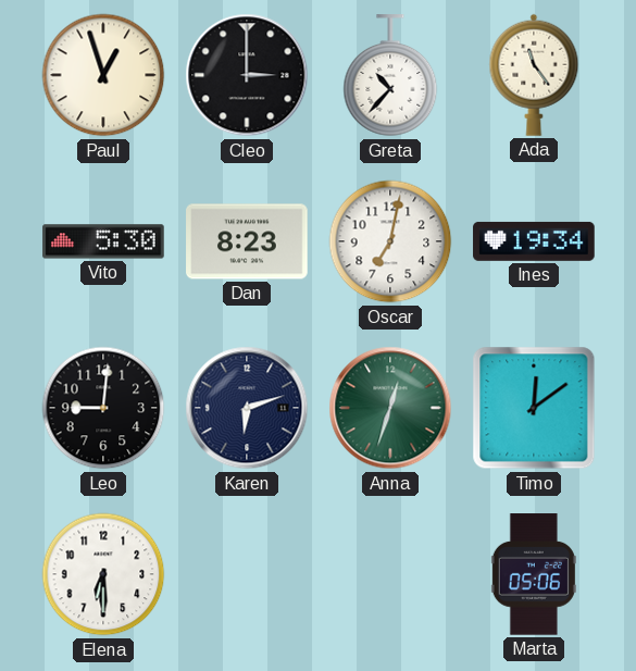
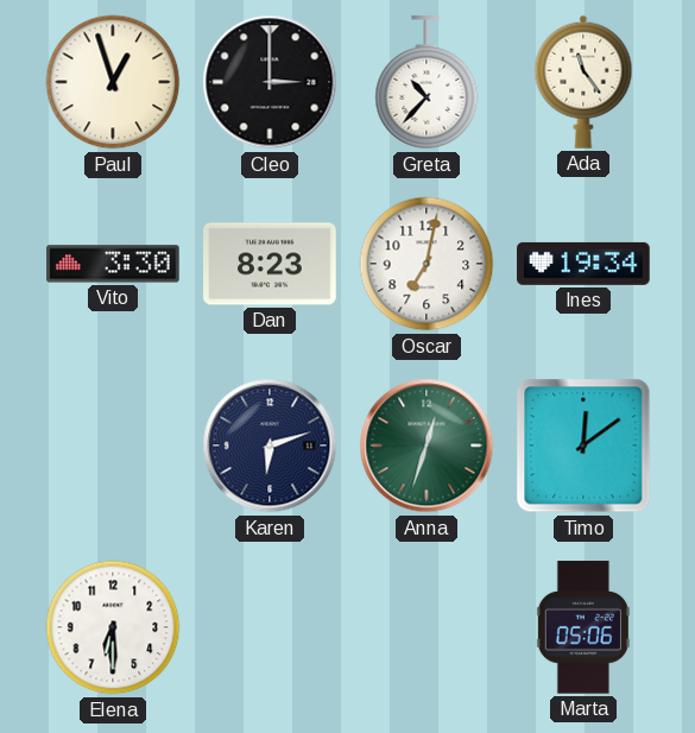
Vito: 5:30 -> 3:30
Leo: 9:01 -> none
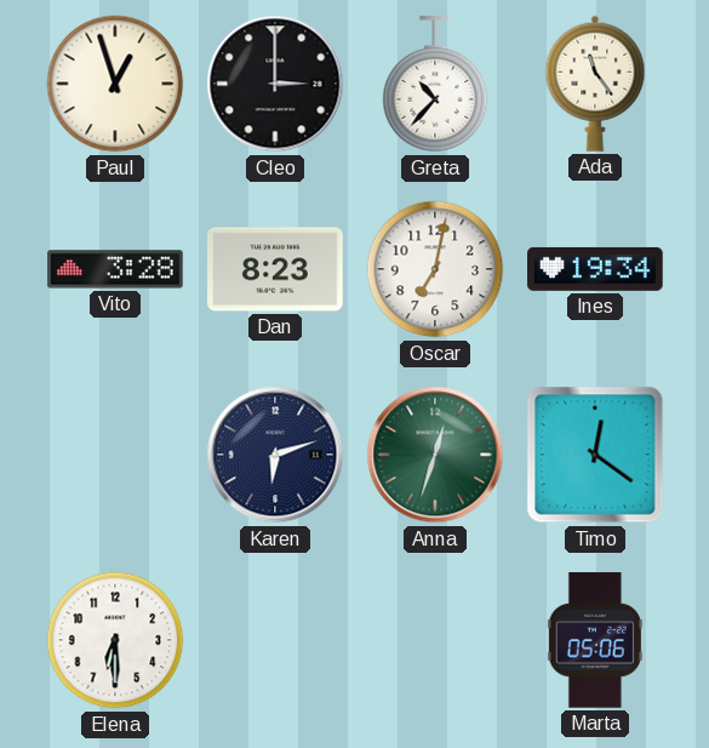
Vito: 3:30 -> 3:28
Timo: 12:09 -> 12:21
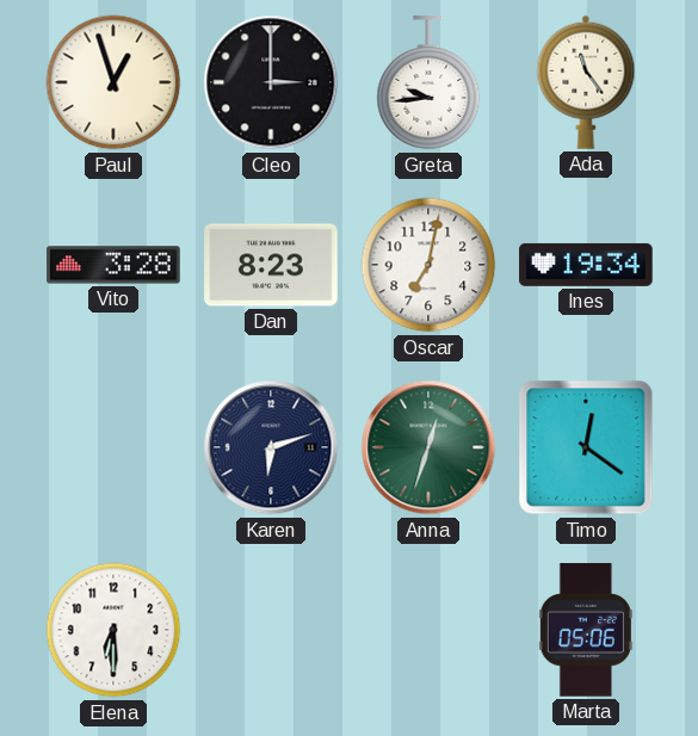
Greta: 10:37 -> 9:44
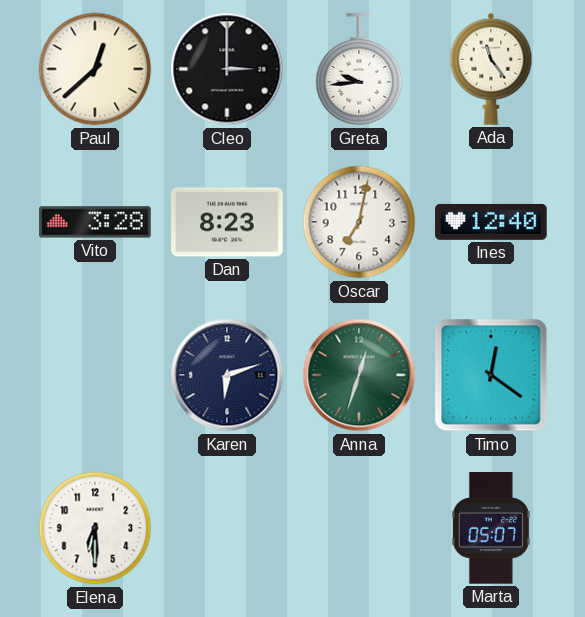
Paul: 12:57 -> 12:38
Ines: 19:34 -> 12:40
Marta: 05:06 -> 05:07
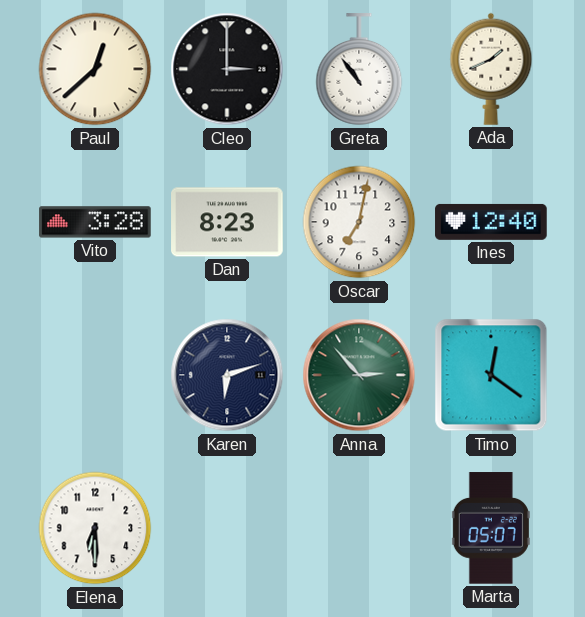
Greta: 9:44 -> 10:54
Ada: 11:24 -> 1:41
Anna: 12:33 -> 2:53
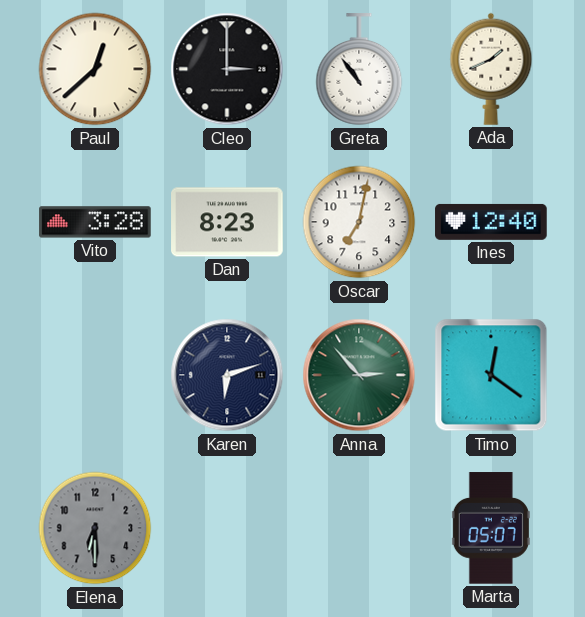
Elena dial: white -> grey
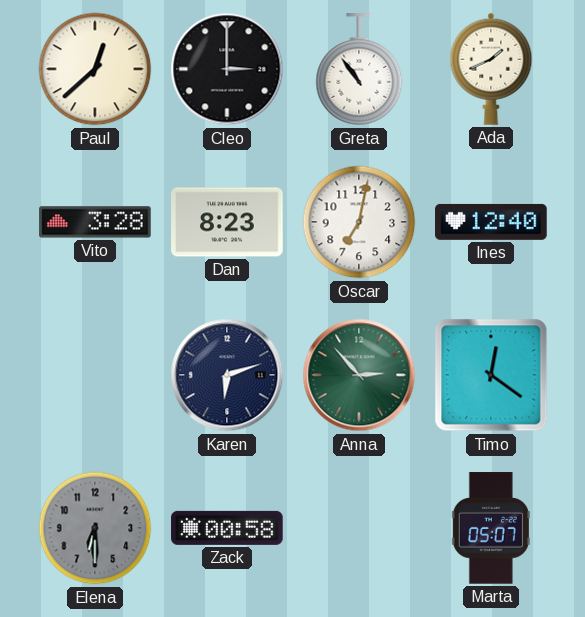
Zack: none -> 00:58
